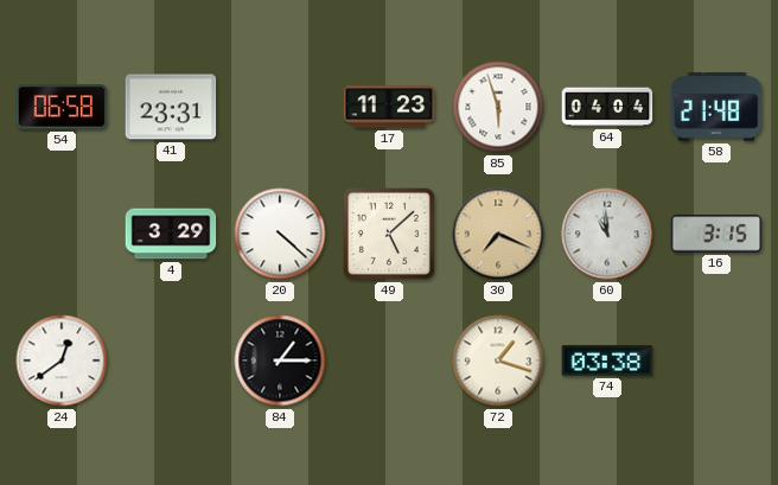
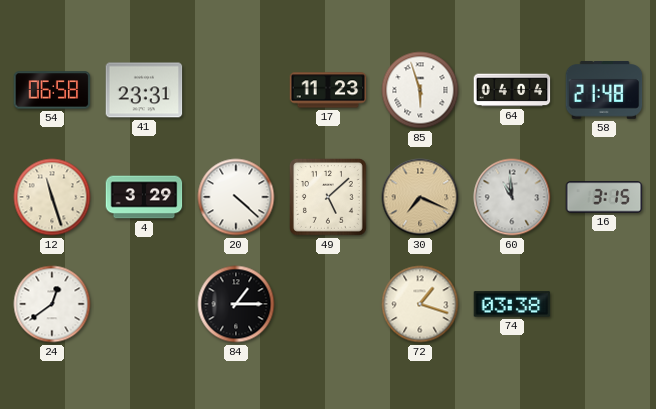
12: none -> 11:27
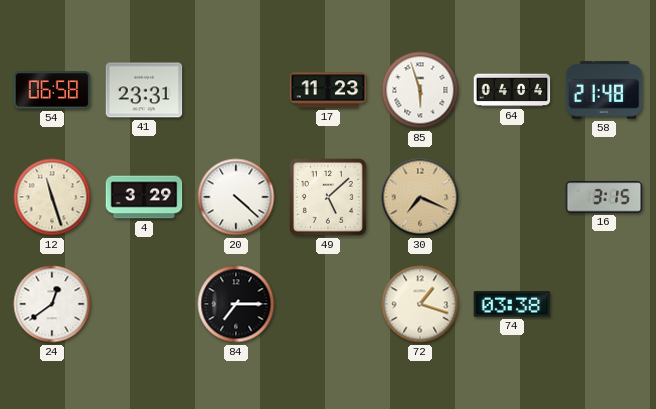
60: 10:59 -> none
84: 1:15 -> 7:15
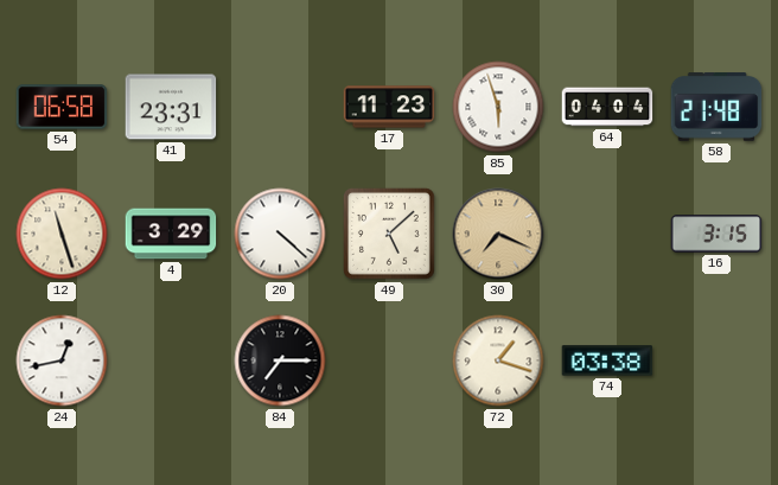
24: 12:39 -> 12:43
